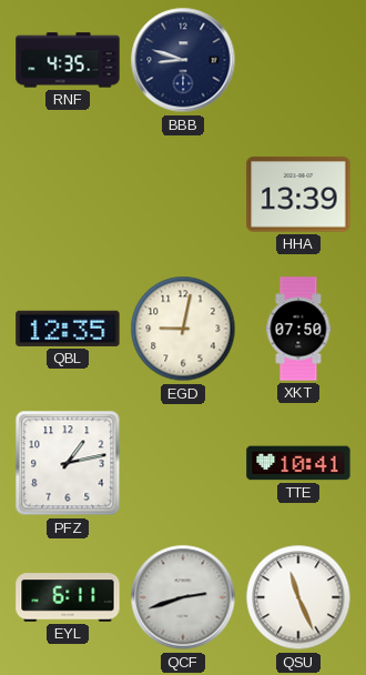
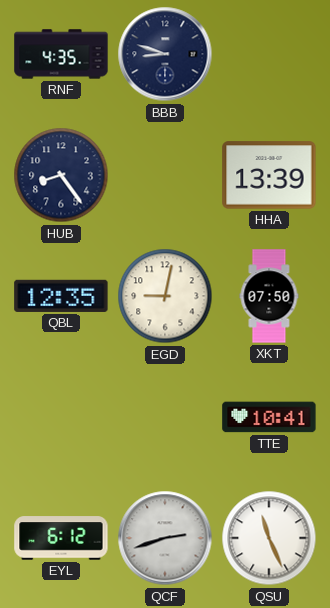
HUB: none -> 8:24
PFZ: 1:13 -> none
EYL: 6:11 -> 6:12
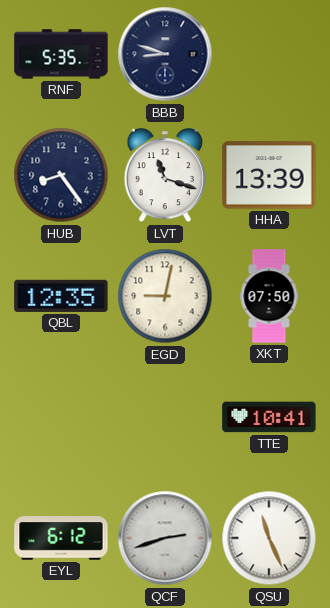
RNF: 4:35 -> 5:35
LVT: none -> 11:18
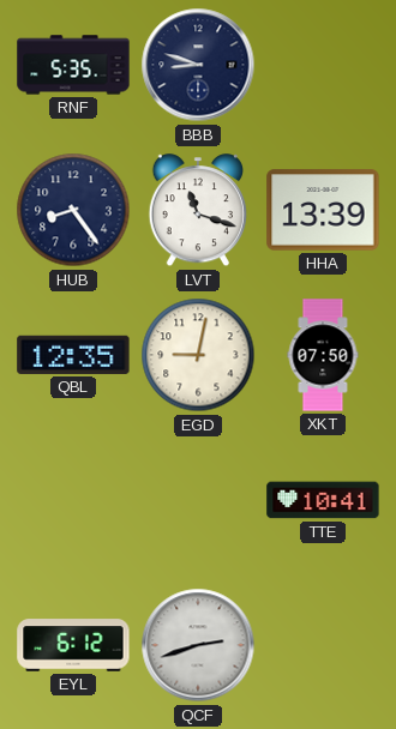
QSU: 11:26 -> none
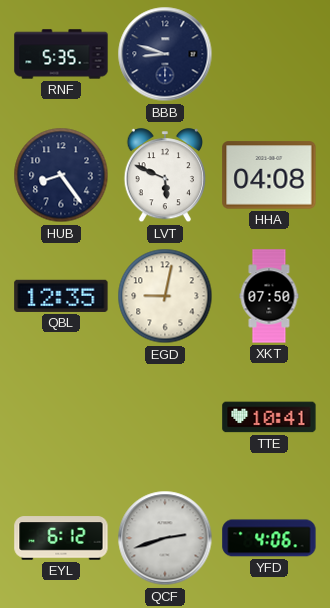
LVT: 11:18 -> 5:49
HHA: 13:39 -> 04:08
YFD: none -> 4:06
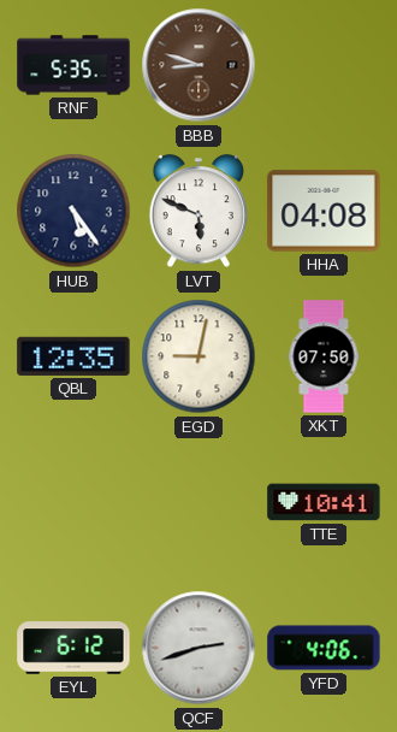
BBB dial: navy -> brown
HUB: 8:24 -> 5:24
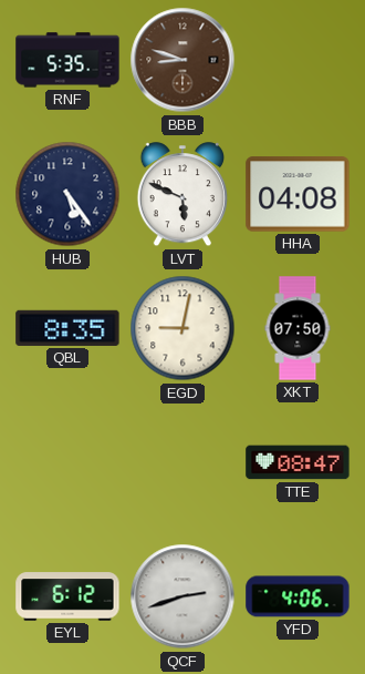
QBL: 12:35 -> 8:35
TTE: 10:41 -> 08:47
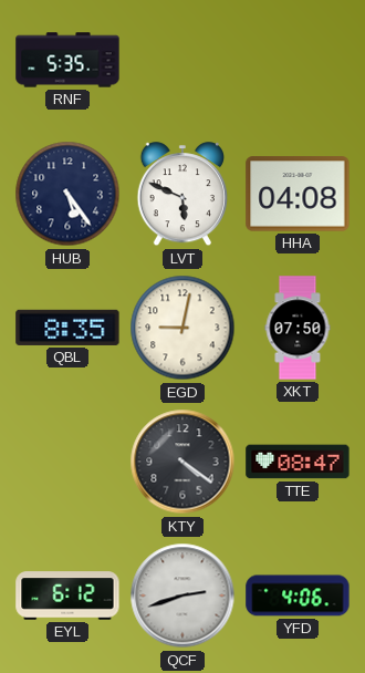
BBB: 8:48 -> none
KTY: none -> 4:21
